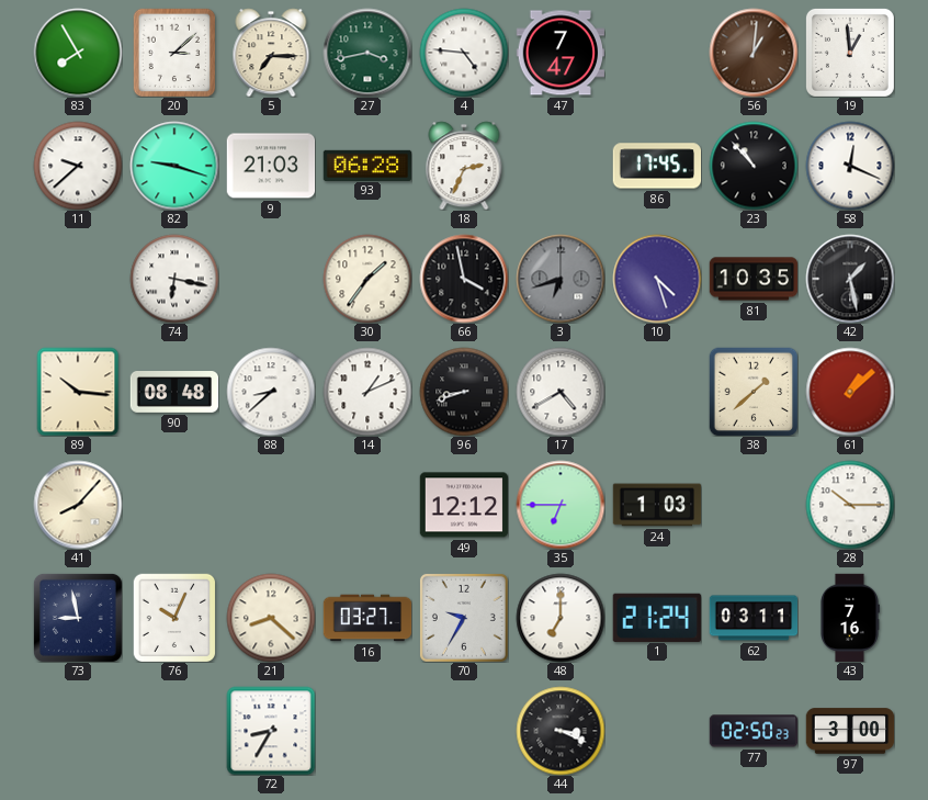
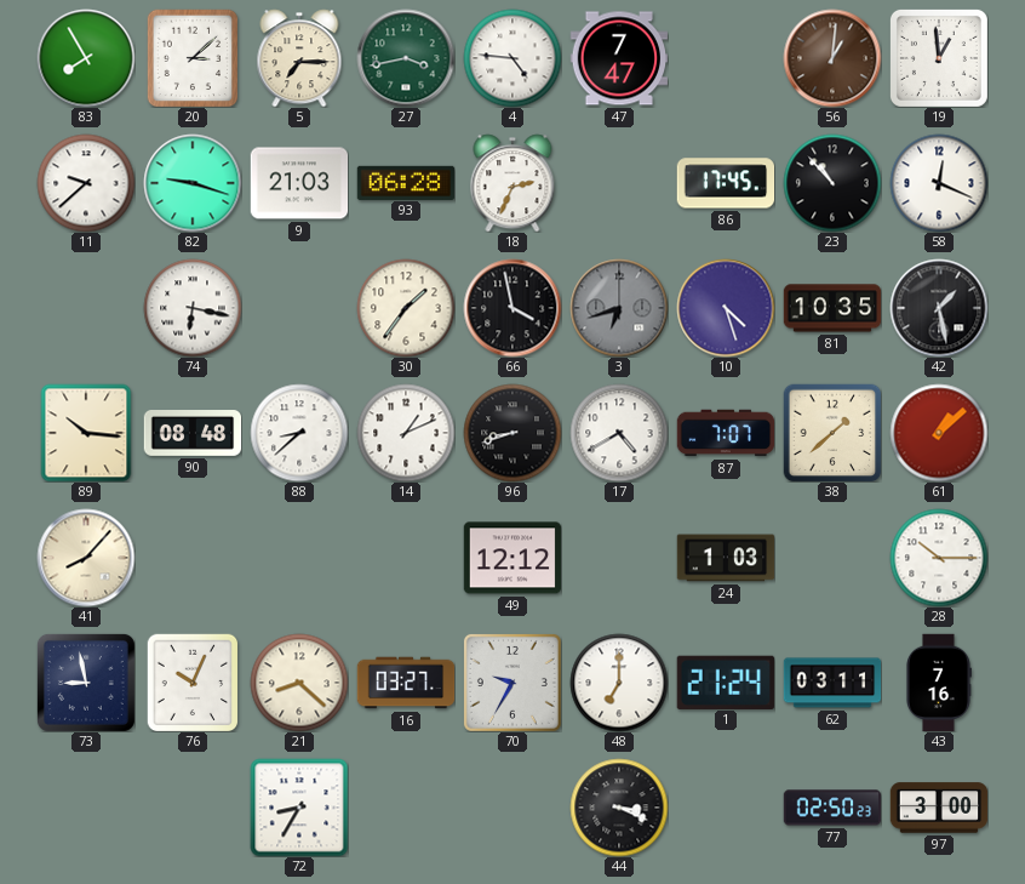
87: none -> 7:07
35: 6:45 -> none
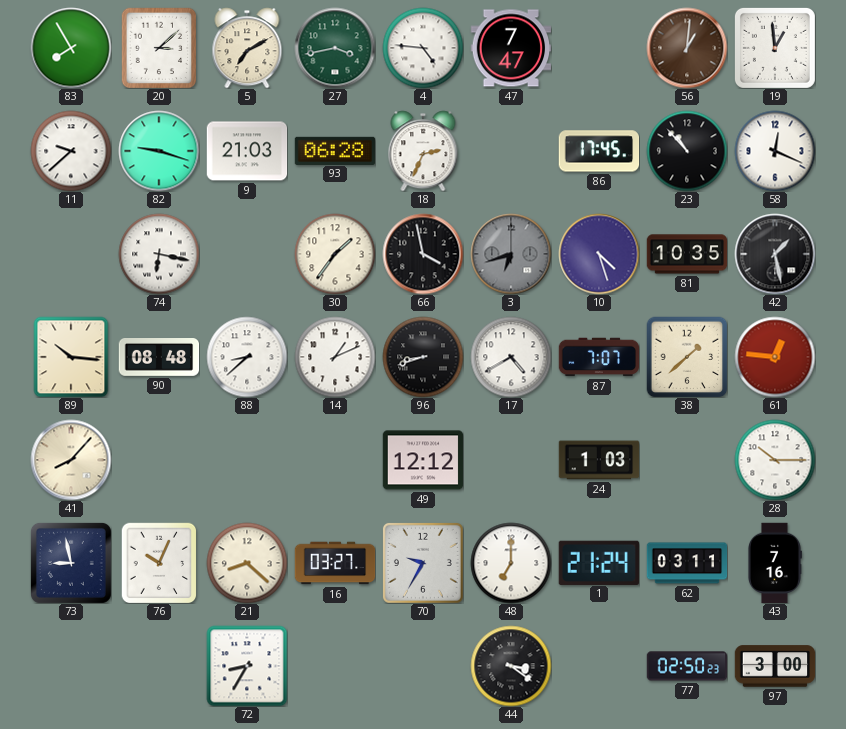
5: 7:15 -> 7:10
61: 1:08 -> 12:46
44: 3:19 -> 3:21
